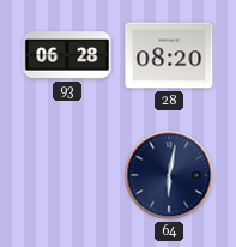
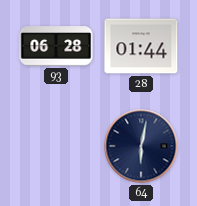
28: 08:20 -> 01:44
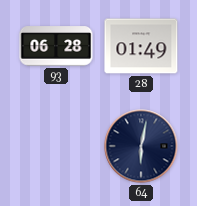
28: 01:44 -> 01:49
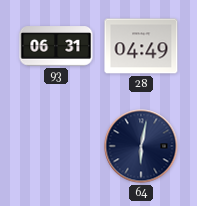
93: 06:28 -> 06:31
28: 01:49 -> 04:49
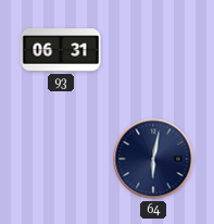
28: 04:49 -> none
